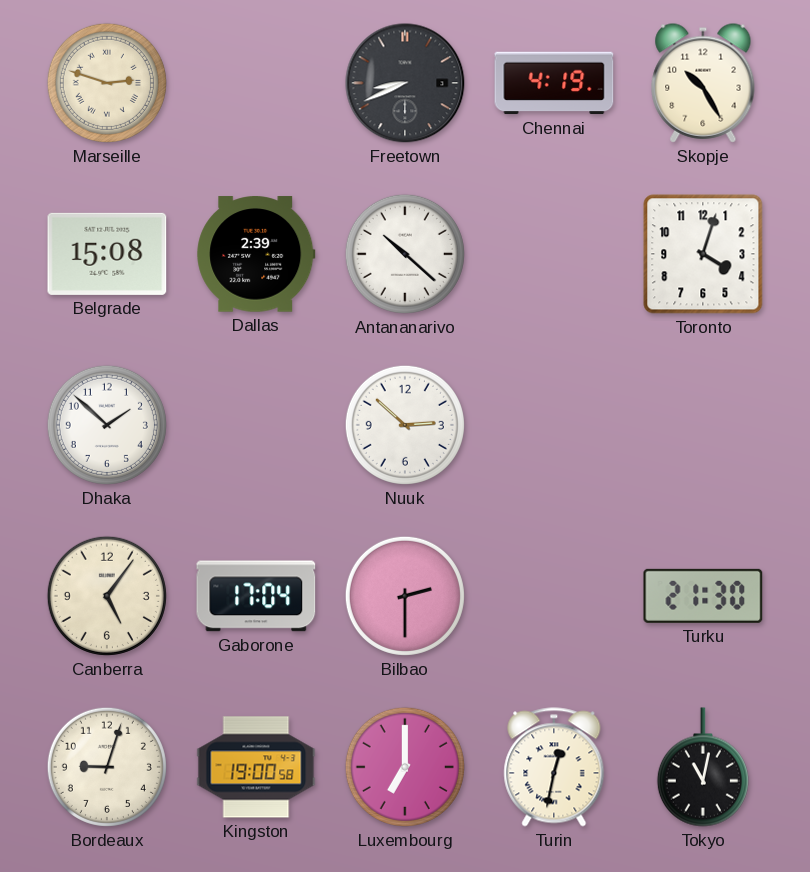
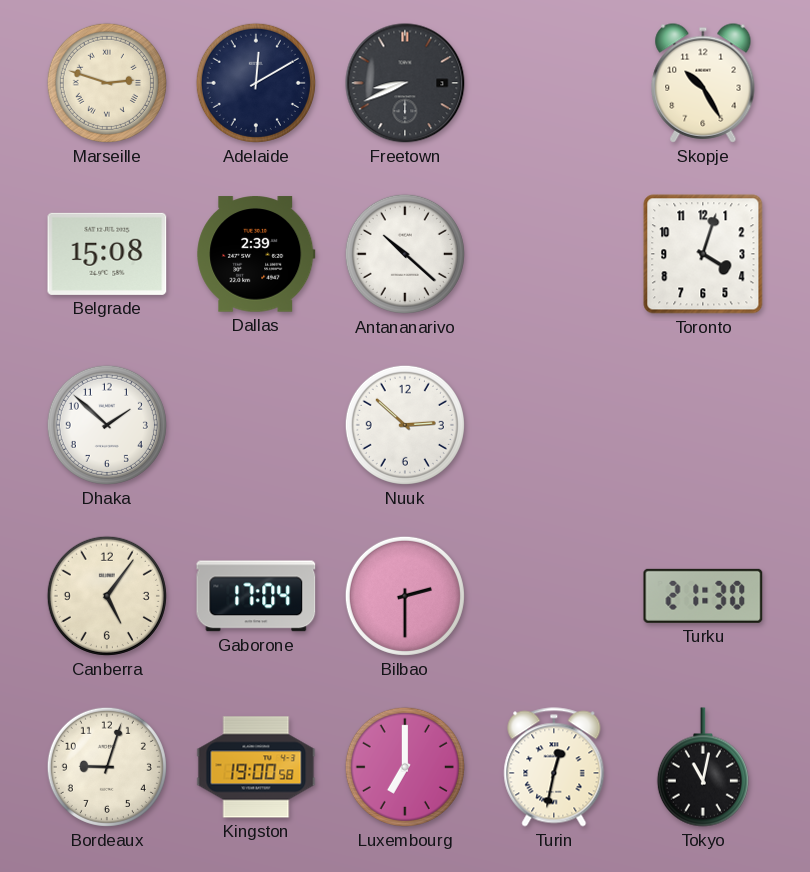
Adelaide: none -> 12:10
Chennai: 4:19 -> none
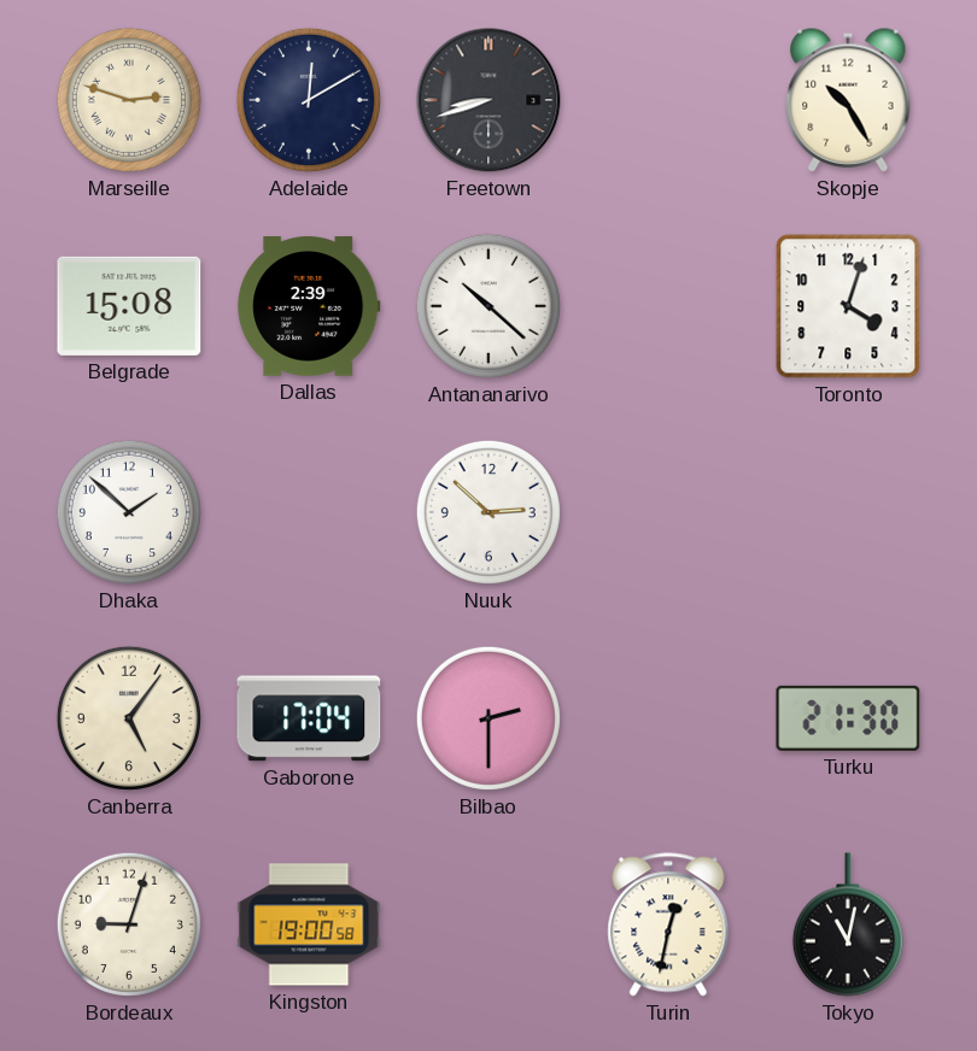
Freetown: 8:41 -> 8:42
Luxembourg: 7:00 -> none
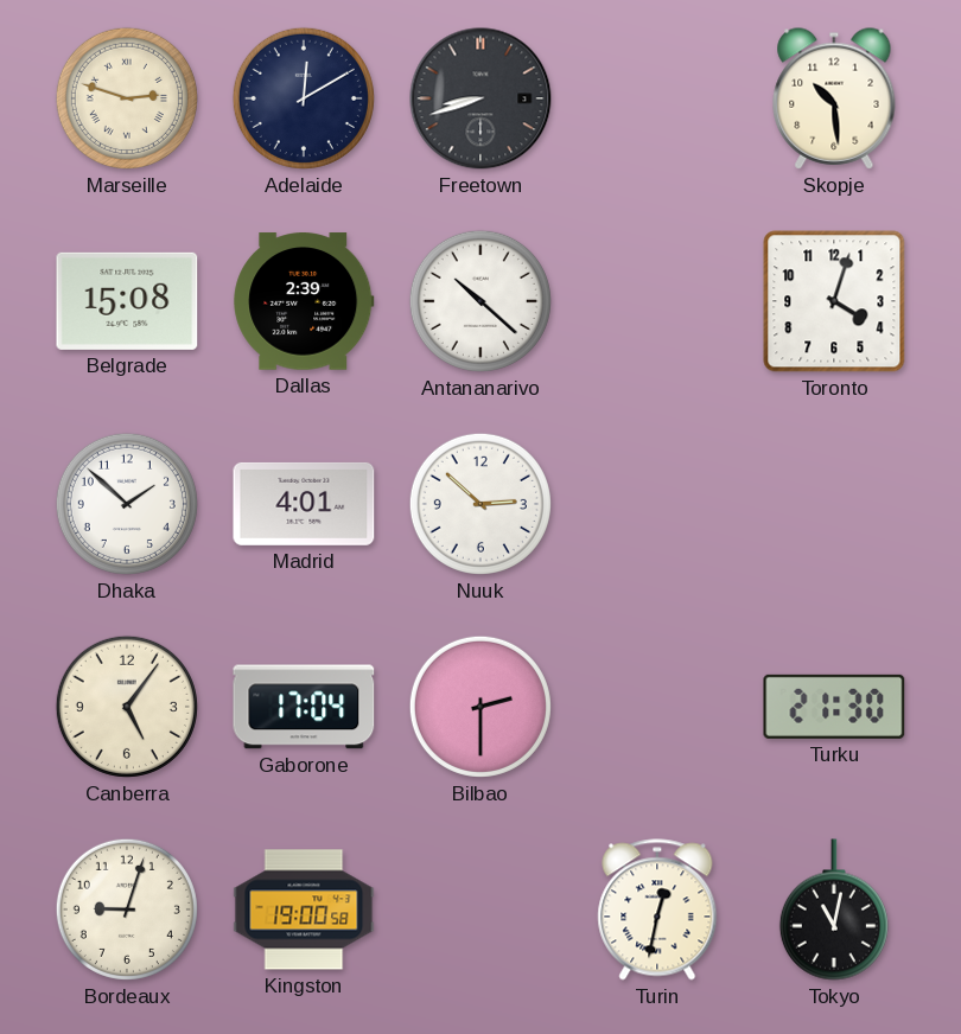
Skopje: 10:25 -> 10:29
Madrid: none -> 4:01
